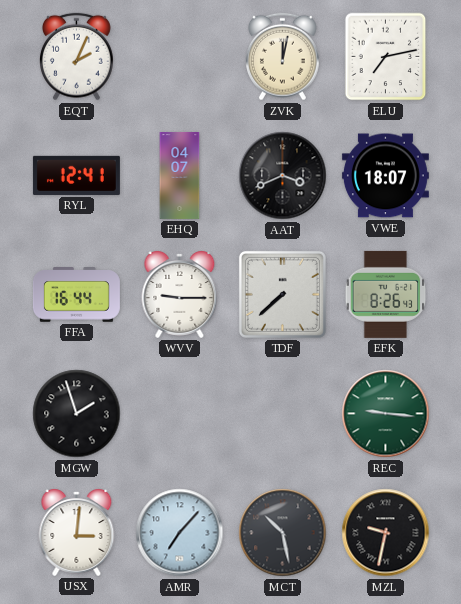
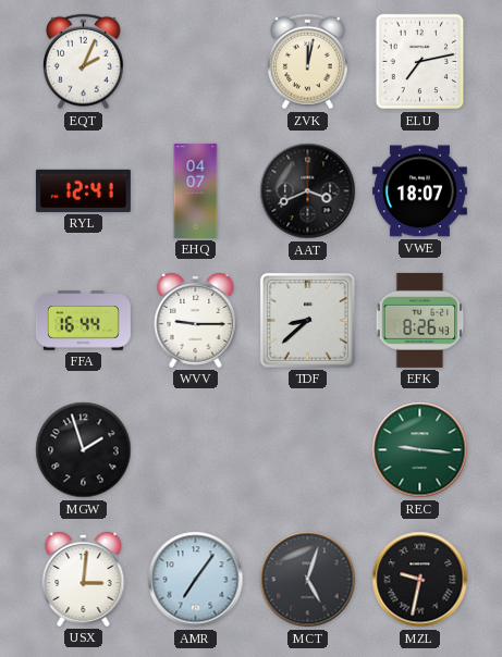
TDF: 7:38 -> 8:38
AMR: 7:07 -> 7:06
MCT: 10:28 -> 5:03
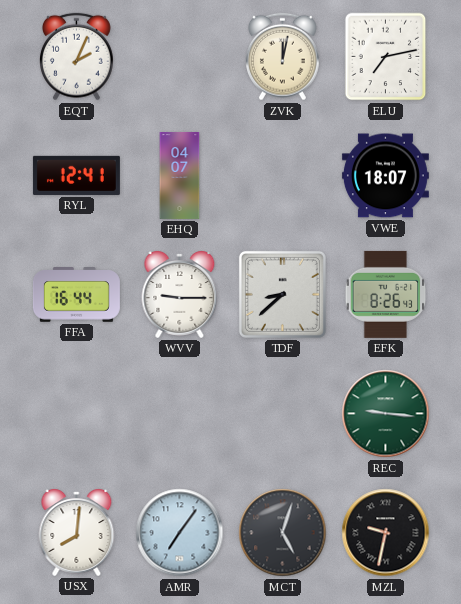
AAT: 3:41 -> none
MGW: 1:57 -> none
USX: 3:01 -> 8:01
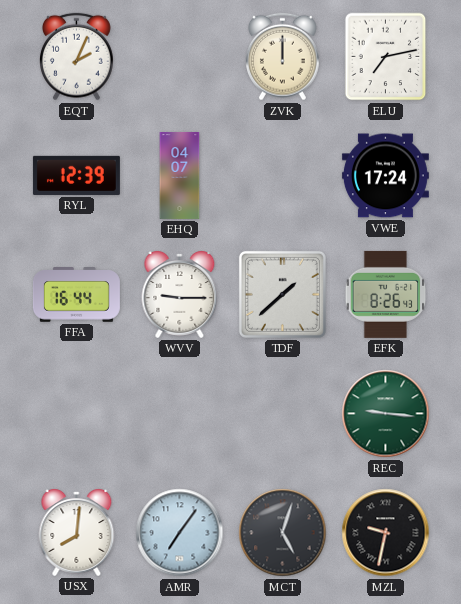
ZVK: 12:02 -> 12:00
RYL: 12:41 -> 12:39
VWE: 18:07 -> 17:24
TDF: 8:38 -> 1:38
